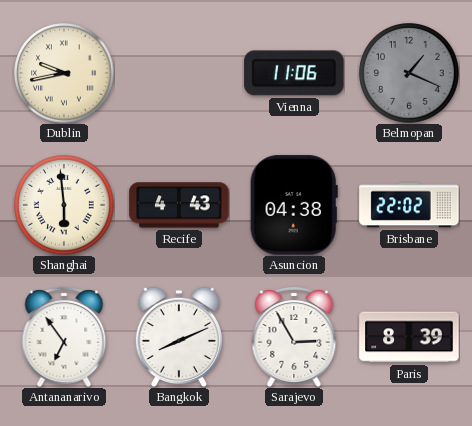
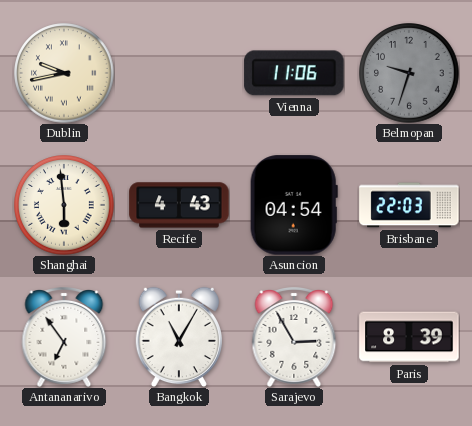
Belmopan: 1:19 -> 9:33
Asuncion: 04:38 -> 04:54
Brisbane: 22:02 -> 22:03
Bangkok: 8:11 -> 11:05
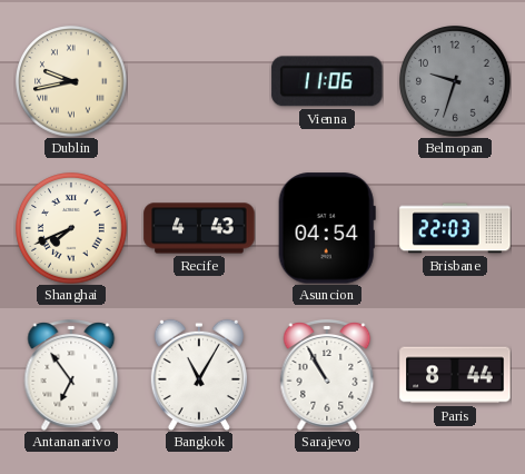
Shanghai: 5:59 -> 7:41
Sarajevo: 2:55 -> 10:55
Paris: 8:39 -> 8:44
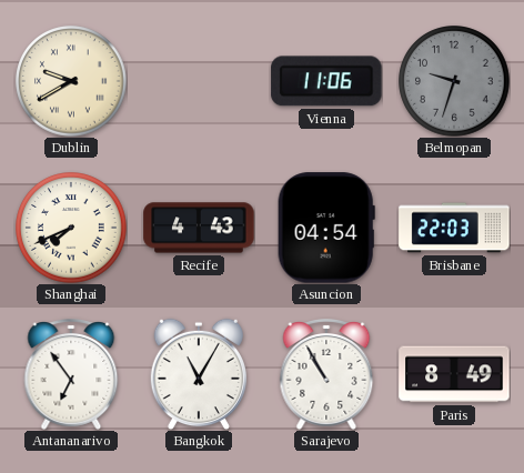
Dublin: 9:43 -> 9:40
Paris: 8:44 -> 8:49
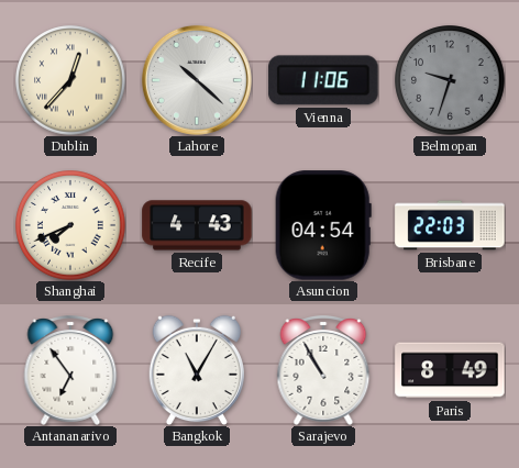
Dublin: 9:40 -> 12:37
Lahore: none -> 10:22
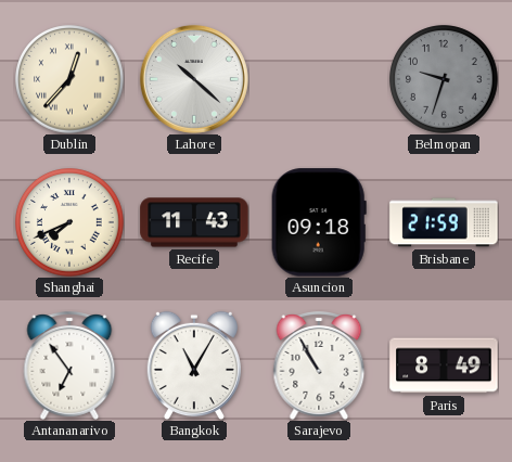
Vienna: 11:06 -> none
Recife: 4:43 -> 11:43
Asuncion: 04:54 -> 09:18
Brisbane: 22:03 -> 21:59
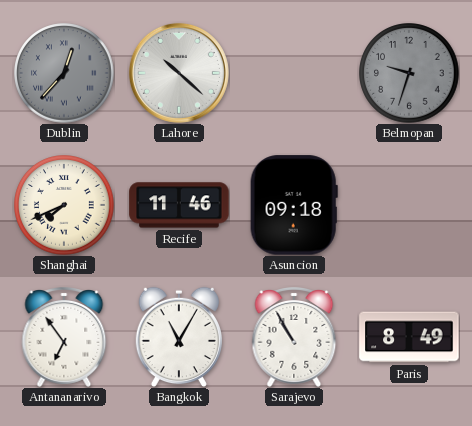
Dublin dial: cream -> grey
Recife: 11:43 -> 11:46
Brisbane: 21:59 -> none
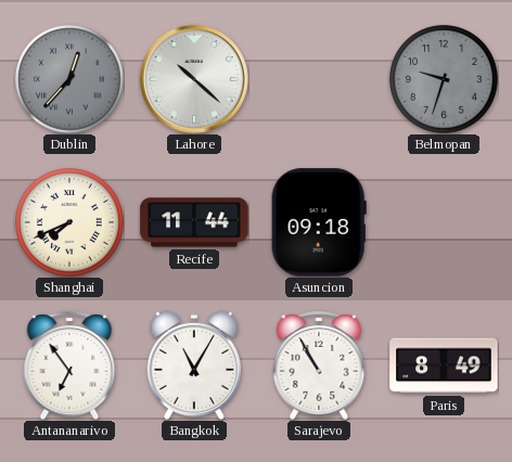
Recife: 11:46 -> 11:44
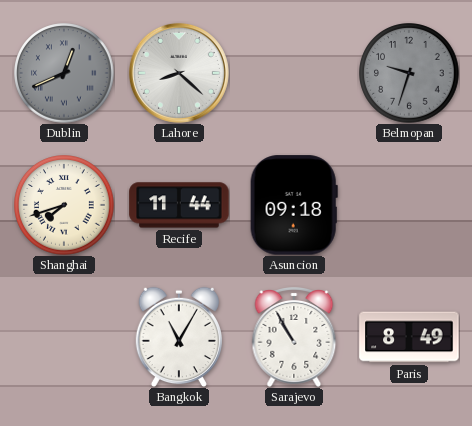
Dublin: 12:37 -> 12:41
Lahore: 10:22 -> 8:22
Shanghai: 7:41 -> 7:42
Antananarivo: 6:54 -> none
